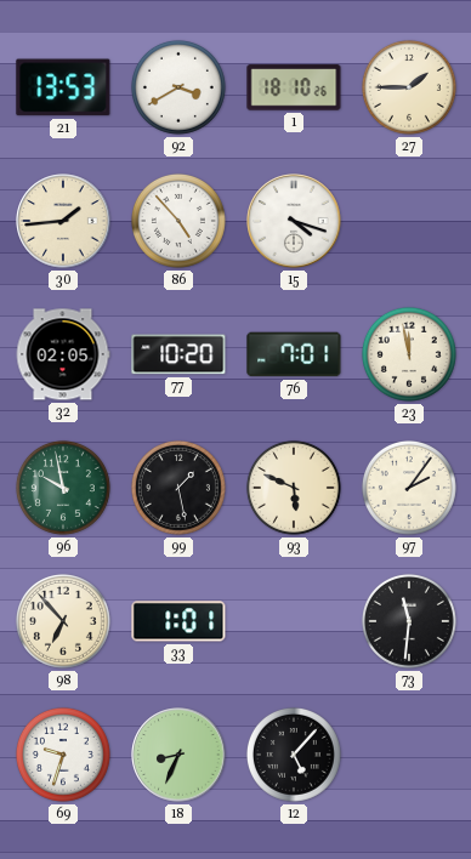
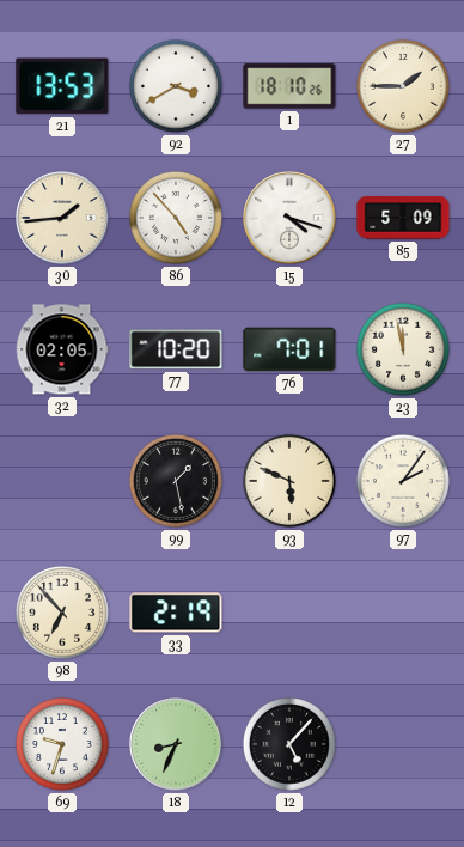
85: none -> 5:09
96: 9:58 -> none
33: 1:01 -> 2:19
73: 11:31 -> none
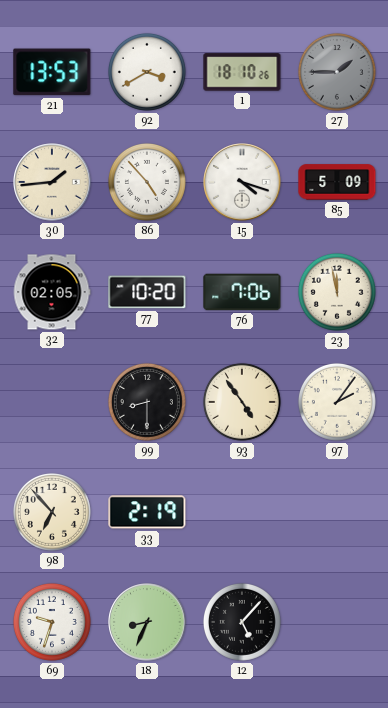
27 dial: cream -> grey
76: 7:01 -> 7:06
99: 1:28 -> 8:30
93: 5:49 -> 4:54
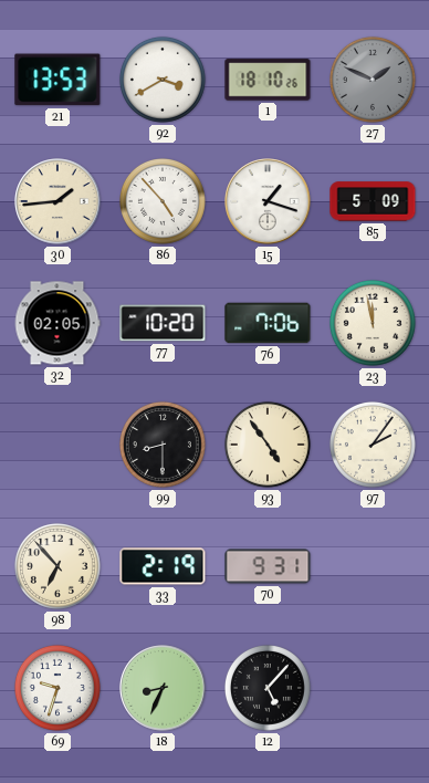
27: 1:45 -> 1:49
15: 4:18 -> 1:18
70: none -> 9:31
